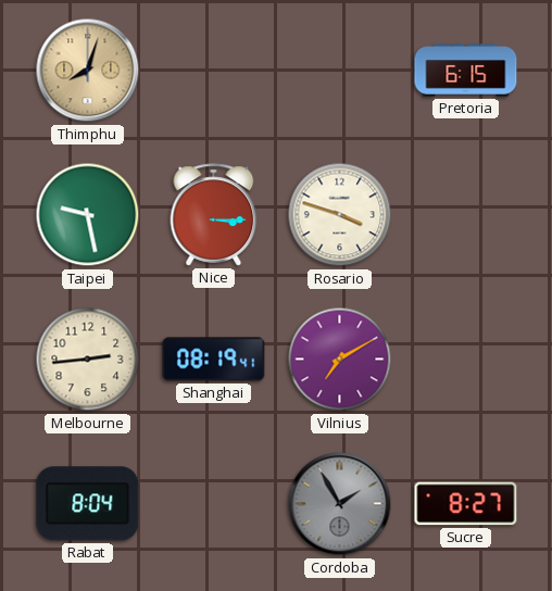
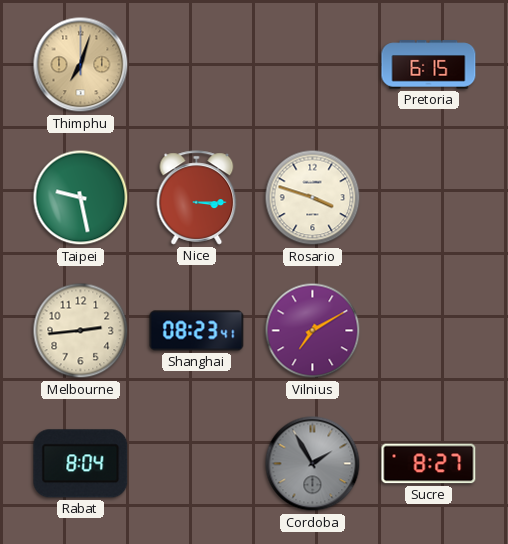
Thimphu: 8:03 -> 7:03
Shanghai: 08:19 -> 08:23
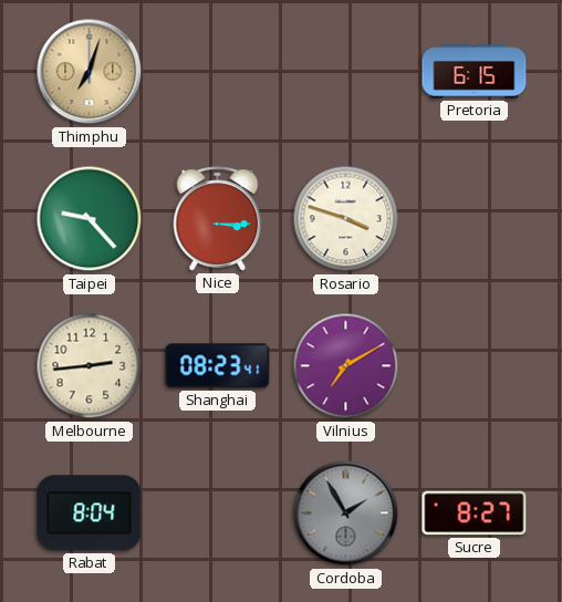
Taipei: 9:28 -> 9:23
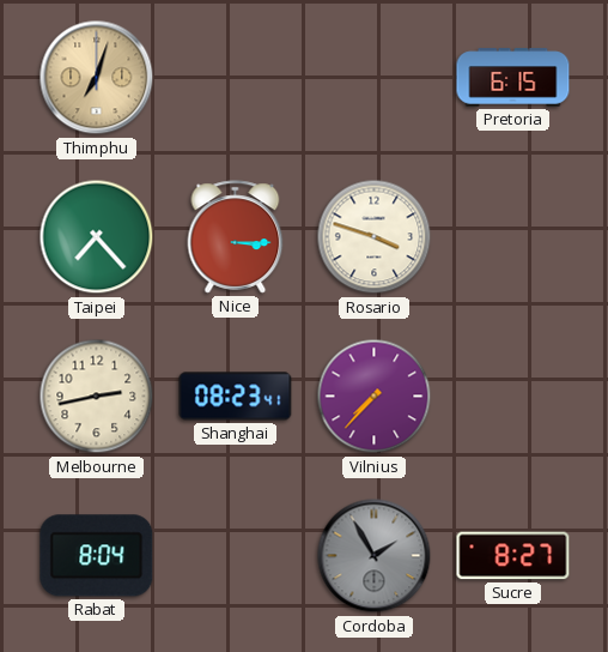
Taipei: 9:23 -> 7:23
Melbourne: 2:44 -> 2:43
Vilnius: 7:10 -> 7:37
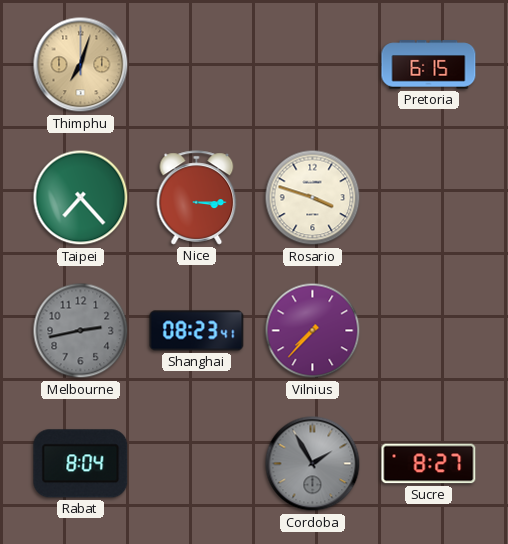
Melbourne dial: cream -> grey
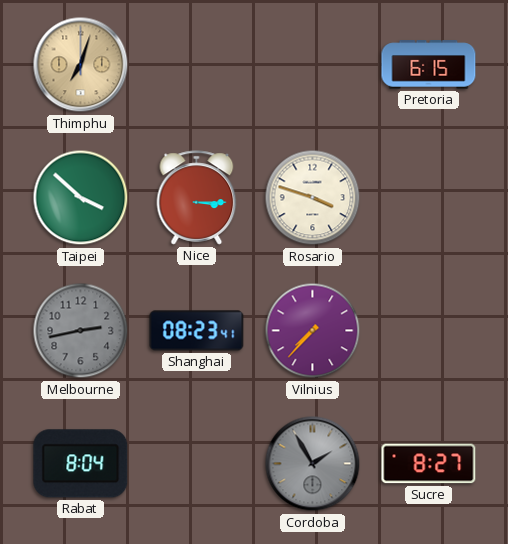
Taipei: 7:23 -> 3:52
